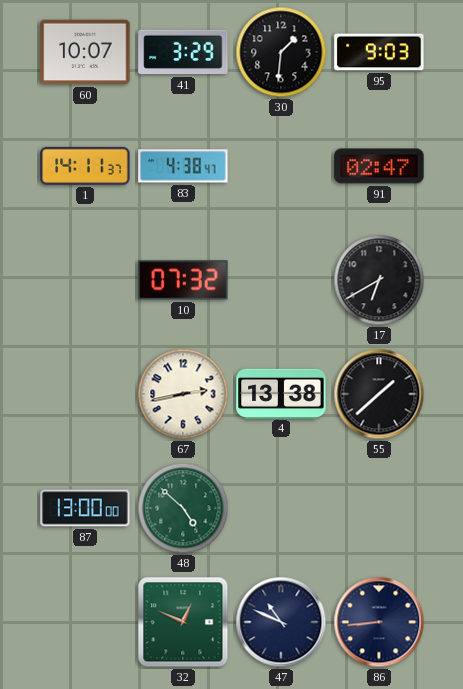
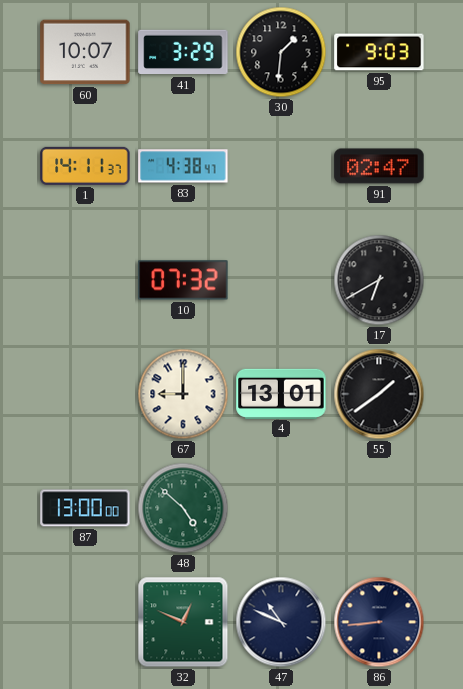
67: 2:43 -> 9:00
4: 13:38 -> 13:01
55: 1:38 -> 1:39
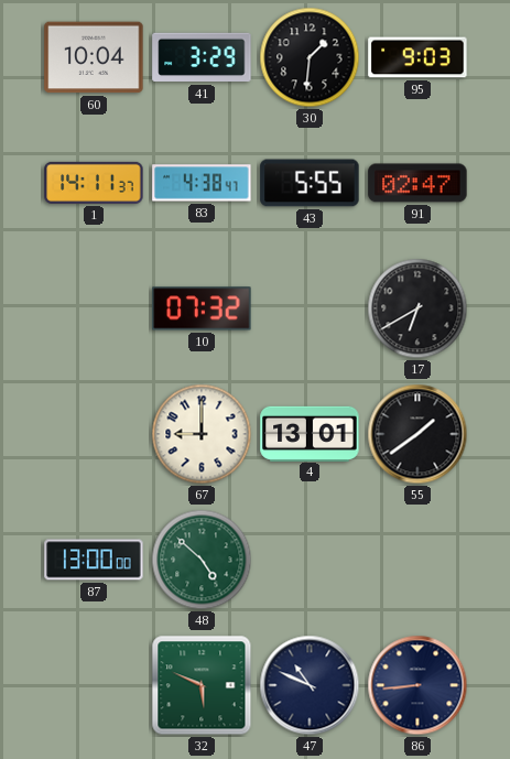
60: 10:07 -> 10:04
43: none -> 5:55
32: 12:49 -> 5:49
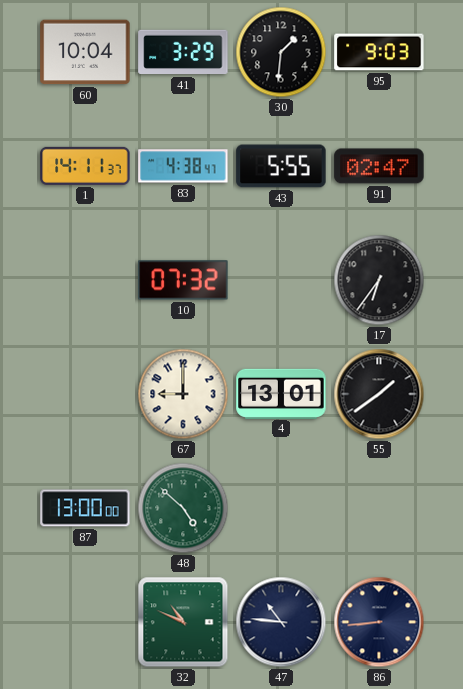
17: 6:40 -> 6:36
32: 5:49 -> 10:49
47: 10:49 -> 10:46
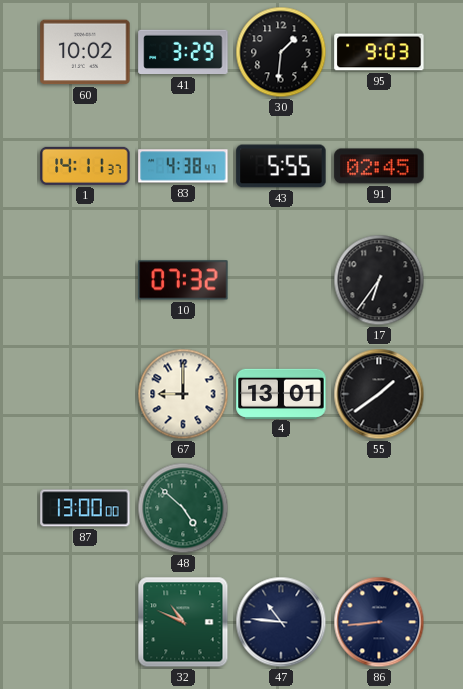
60: 10:04 -> 10:02
91: 02:47 -> 02:45
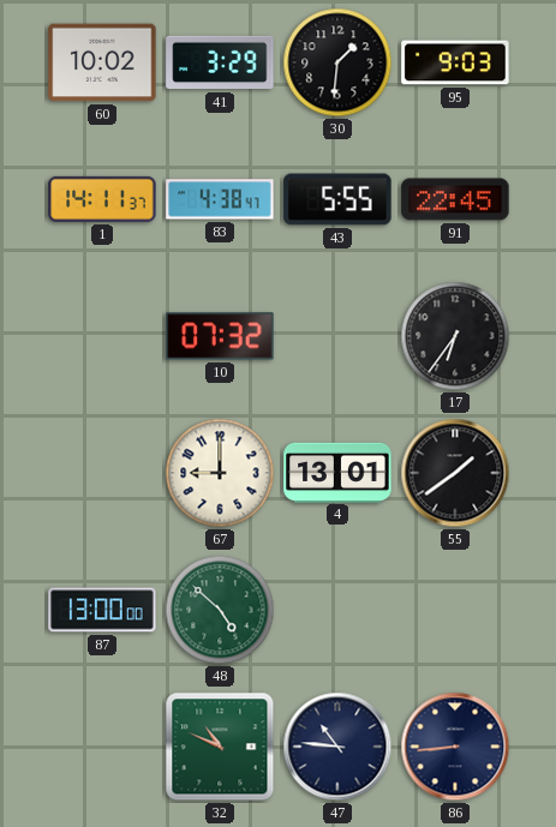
91: 02:45 -> 22:45
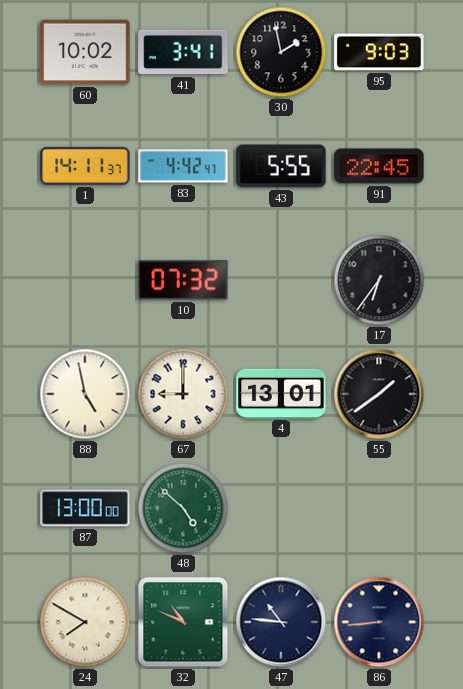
41: 3:29 -> 3:41
30: 1:31 -> 1:58
83: 4:38 -> 4:42
88: none -> 4:58
24: none -> 7:50
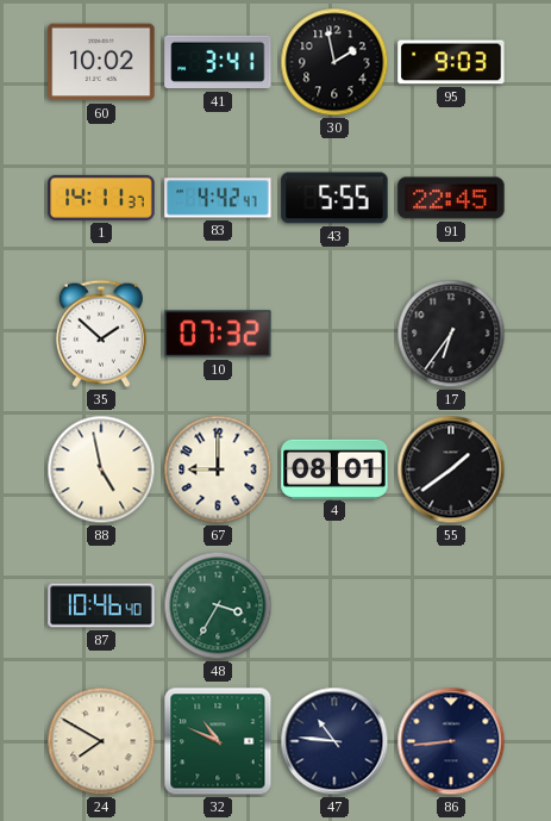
35: none -> 1:52
4: 13:01 -> 08:01
87: 13:00 -> 10:46
48: 4:52 -> 3:35
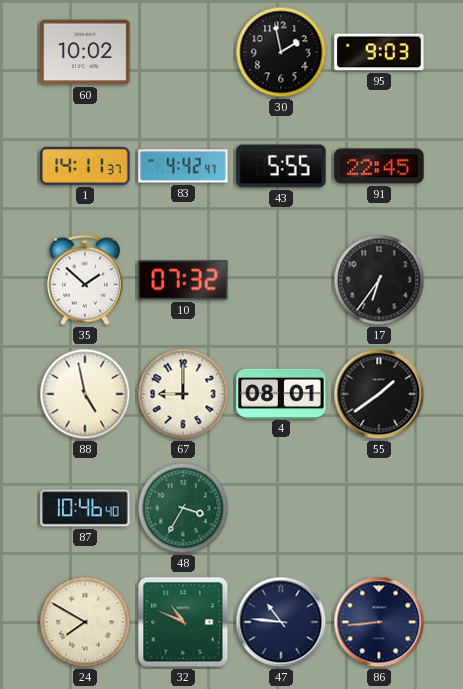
41: 3:41 -> none
